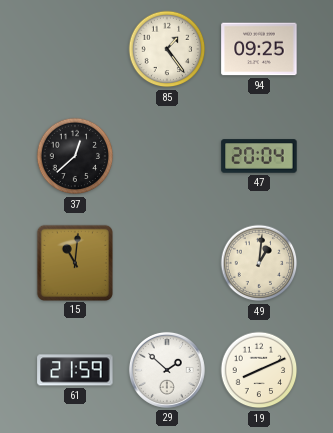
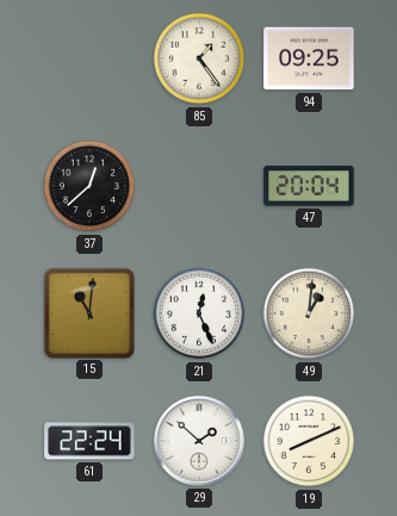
21: none -> 12:26
61: 21:59 -> 22:24
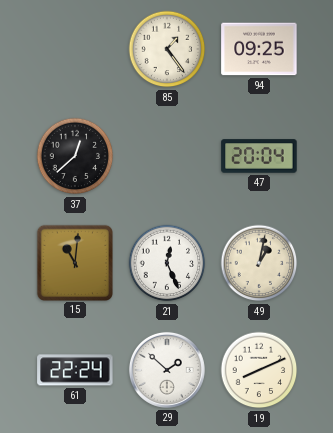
49: 1:01 -> 1:02
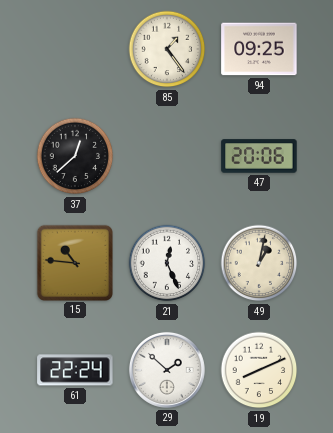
47: 20:04 -> 20:06
15: 11:01 -> 10:46
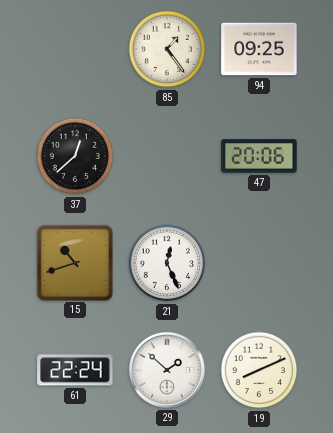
15: 10:46 -> 10:42
49: 1:02 -> none
